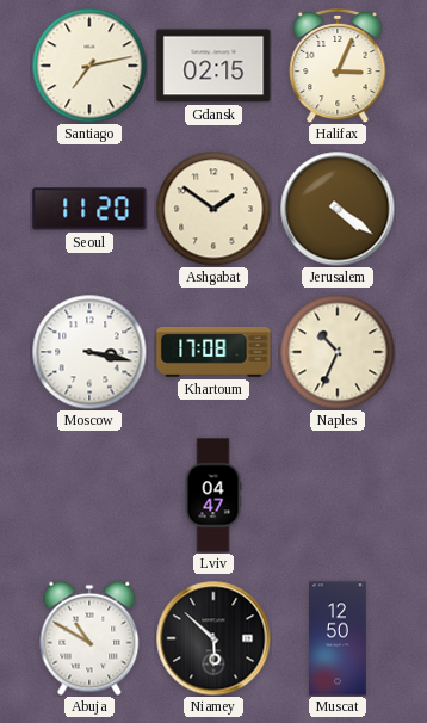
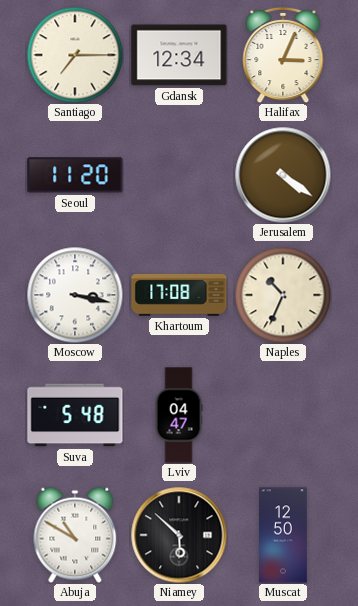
Santiago: 7:13 -> 7:15
Gdansk: 02:15 -> 12:34
Ashgabat: 1:51 -> none
Suva: none -> 5:48
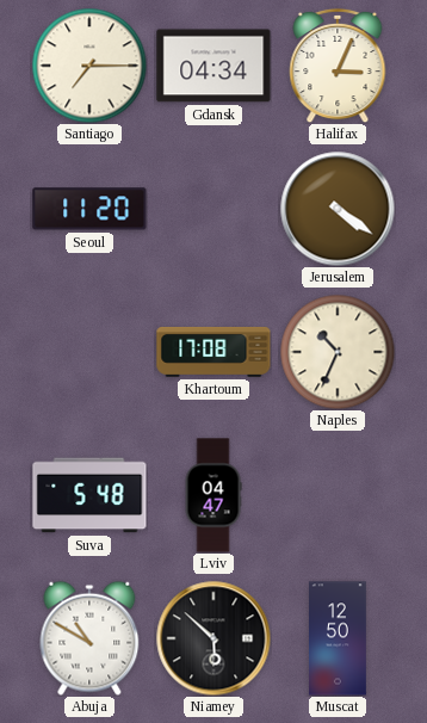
Gdansk: 12:34 -> 04:34
Moscow: 3:17 -> none
